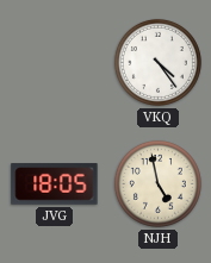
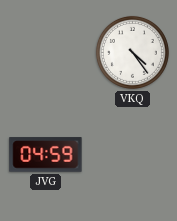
JVG: 18:05 -> 04:59
NJH: 4:58 -> none
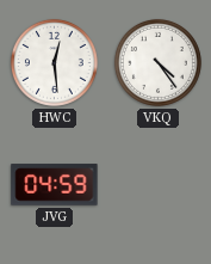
HWC: none -> 12:29
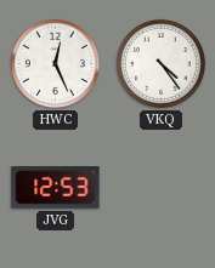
HWC: 12:29 -> 12:26
JVG: 04:59 -> 12:53
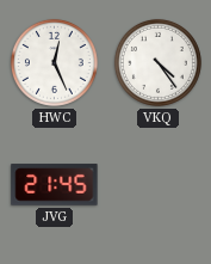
JVG: 12:53 -> 21:45
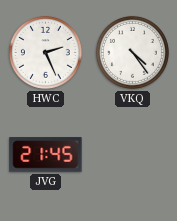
HWC: 12:26 -> 2:26
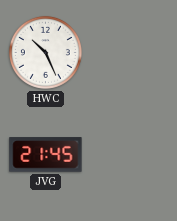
HWC: 2:26 -> 10:26
VKQ: 4:24 -> none
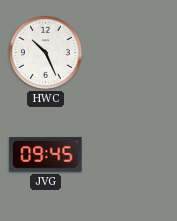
JVG: 21:45 -> 09:45
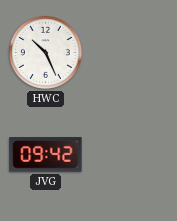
JVG: 09:45 -> 09:42
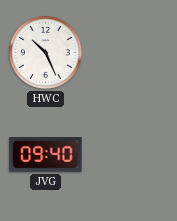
JVG: 09:42 -> 09:40
